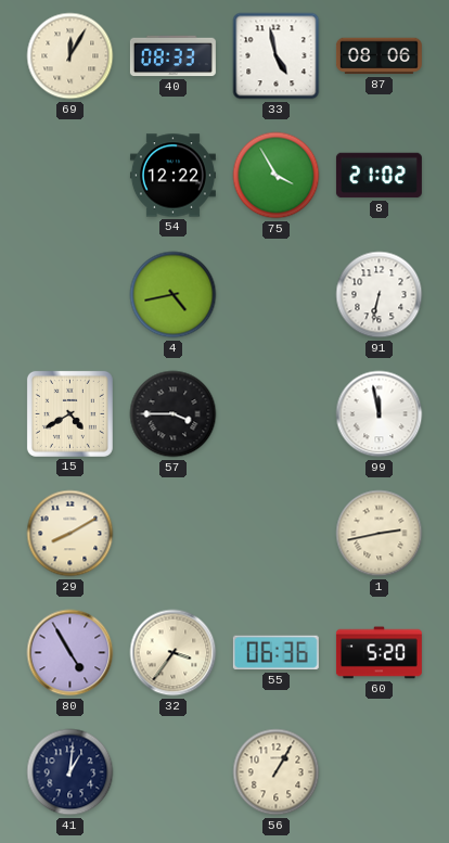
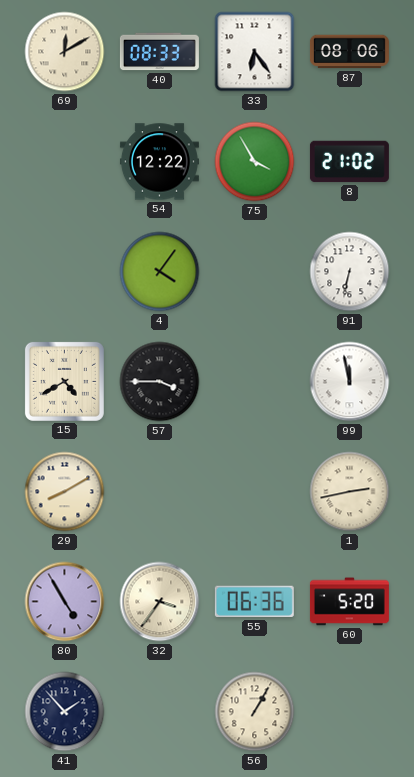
69: 12:05 -> 12:10
33: 4:58 -> 6:24
4: 4:43 -> 4:06
41: 1:01 -> 1:53
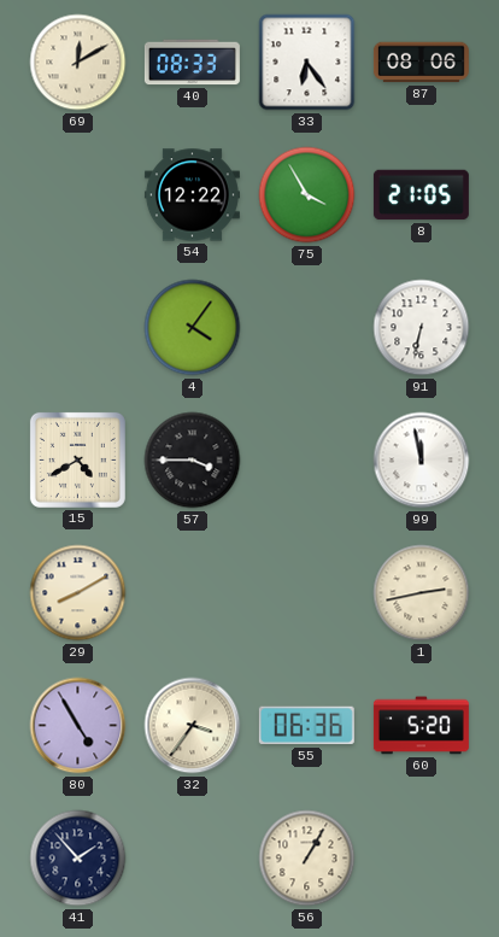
8: 21:02 -> 21:05
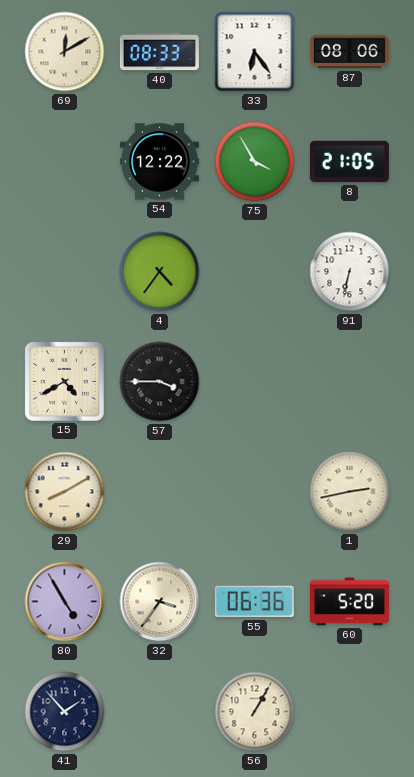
4: 4:06 -> 4:36
99: 11:58 -> none
